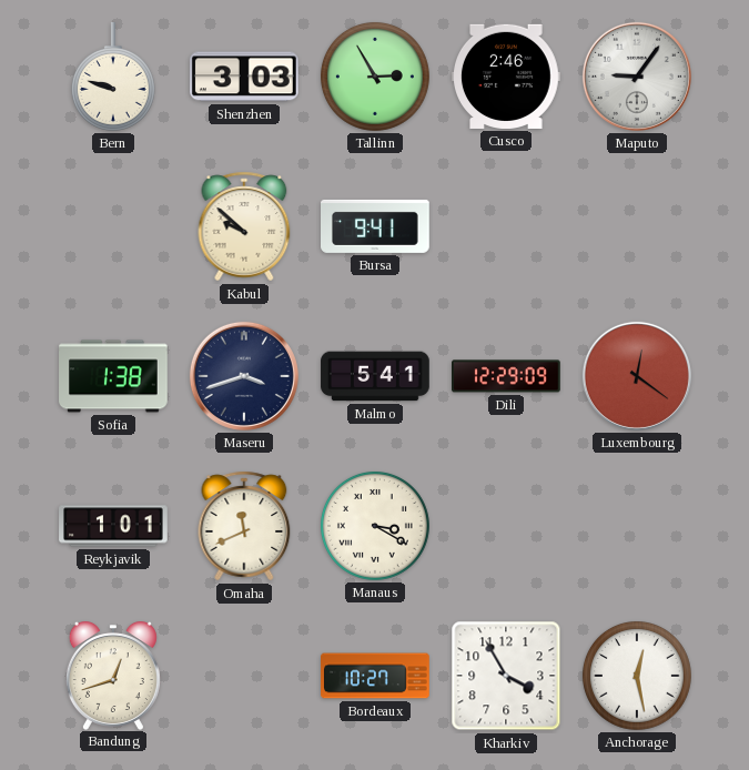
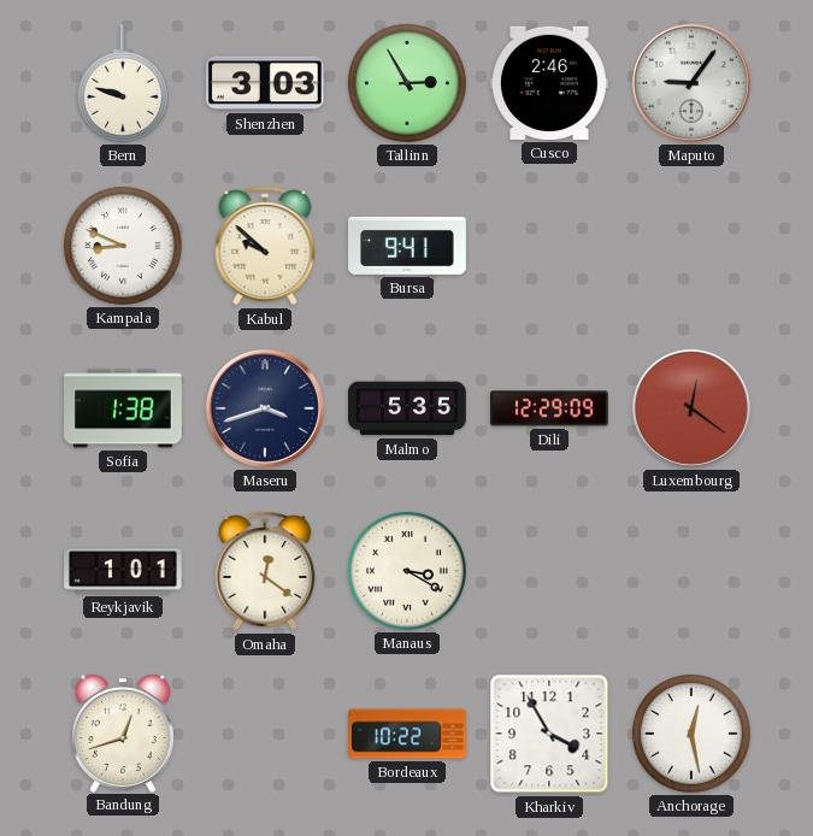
Kampala: none -> 8:49
Malmo: 5:41 -> 5:35
Omaha: 11:41 -> 12:21
Bordeaux: 10:27 -> 10:22
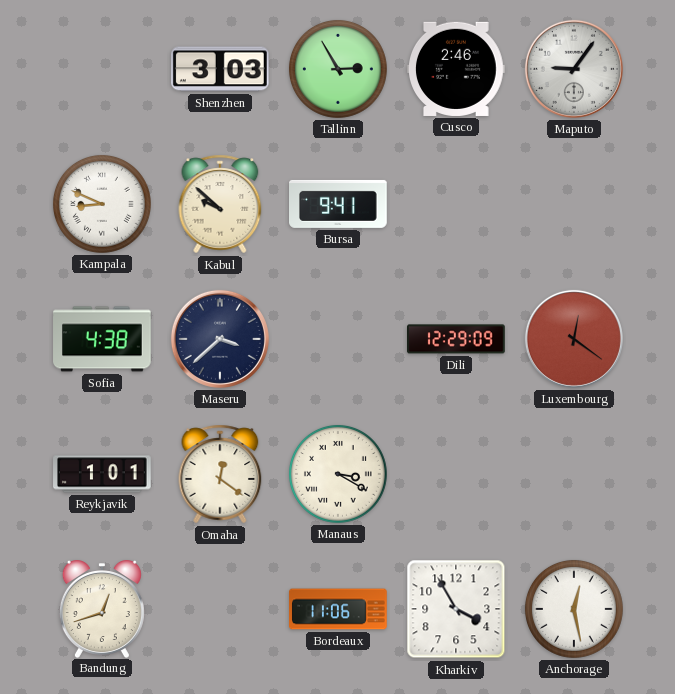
Bern: 9:48 -> none
Sofia: 1:38 -> 4:38
Maseru: 3:42 -> 3:38
Malmo: 5:35 -> none
Bordeaux: 10:22 -> 11:06
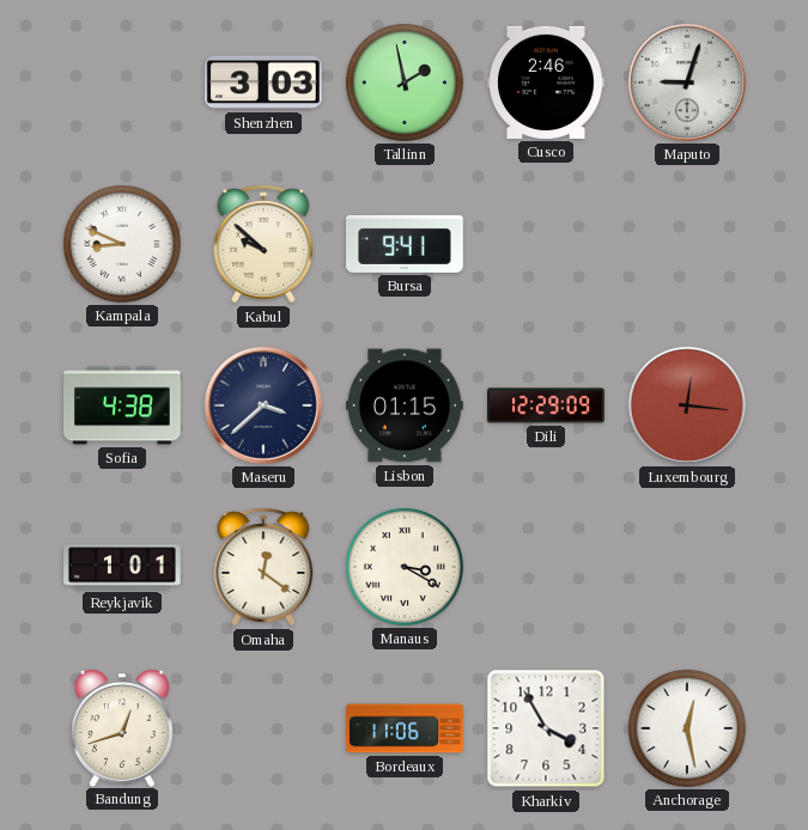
Tallinn: 2:55 -> 1:58
Maputo: 9:06 -> 9:03
Lisbon: none -> 01:15
Luxembourg: 12:21 -> 12:16
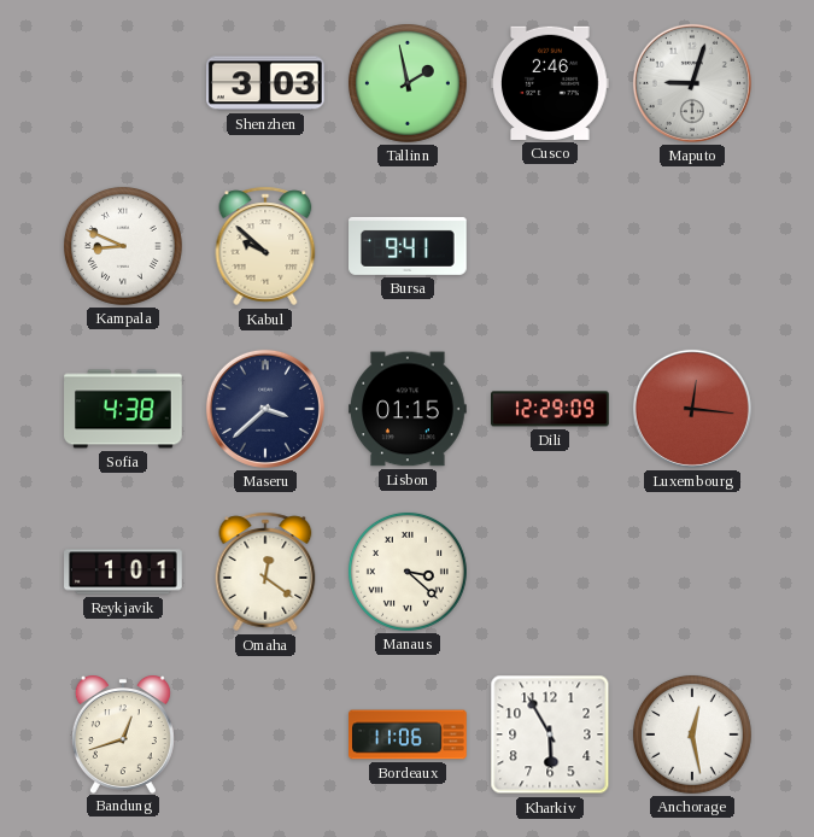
Manaus: 3:20 -> 3:22
Kharkiv: 3:55 -> 5:55
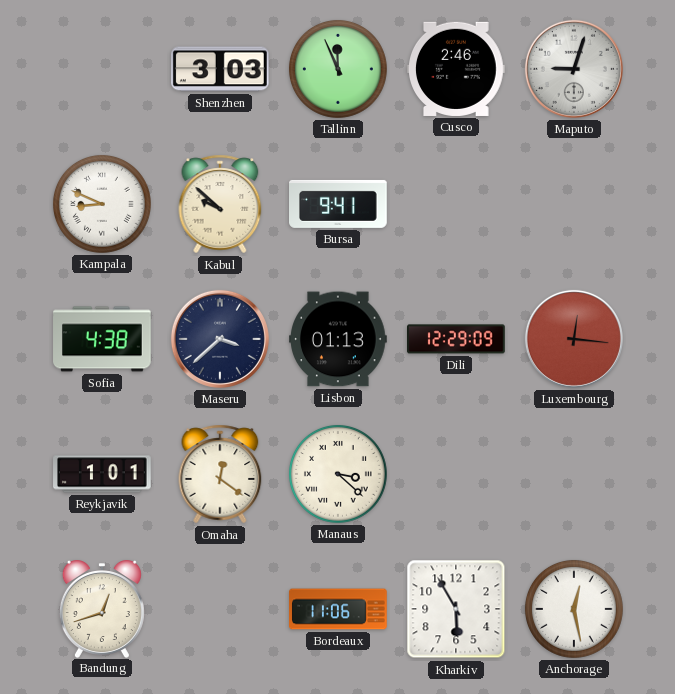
Tallinn: 1:58 -> 11:56
Lisbon: 01:15 -> 01:13
